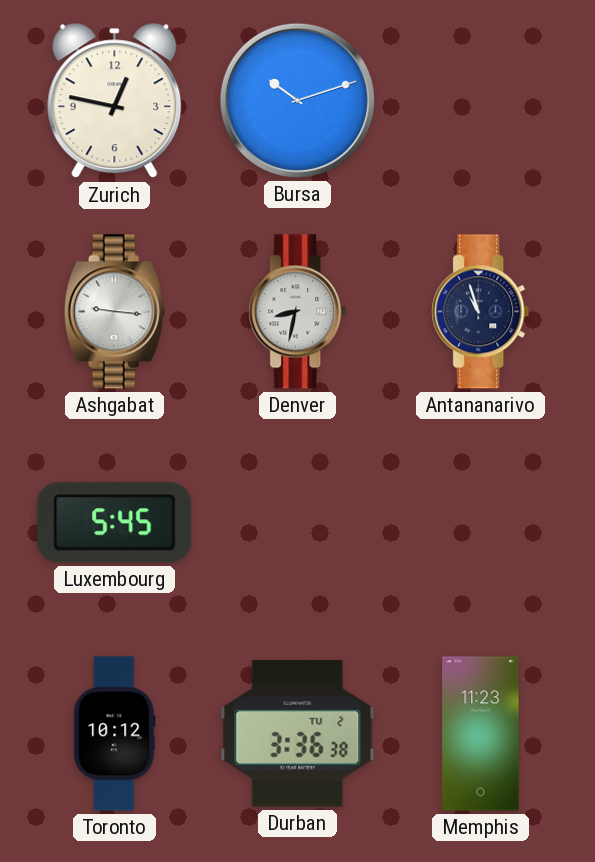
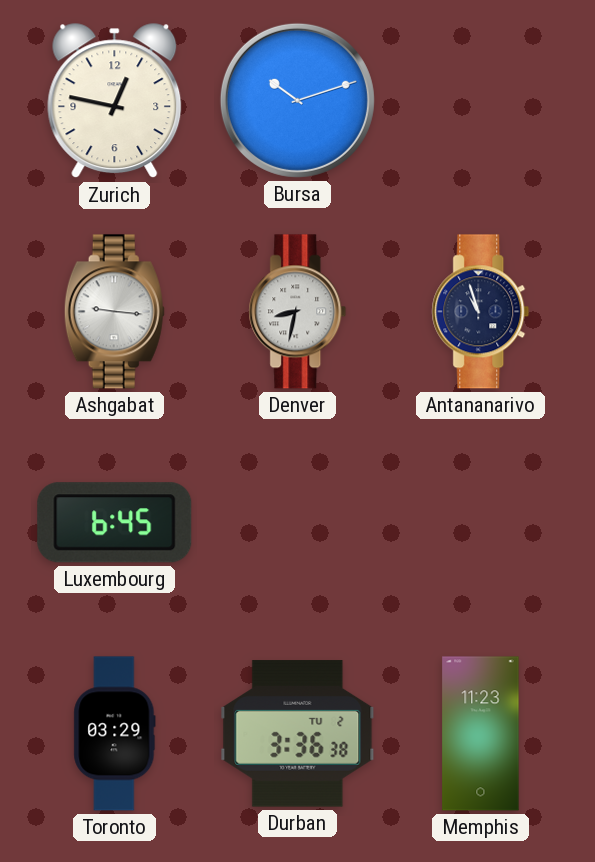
Luxembourg: 5:45 -> 6:45
Toronto: 10:12 -> 03:29
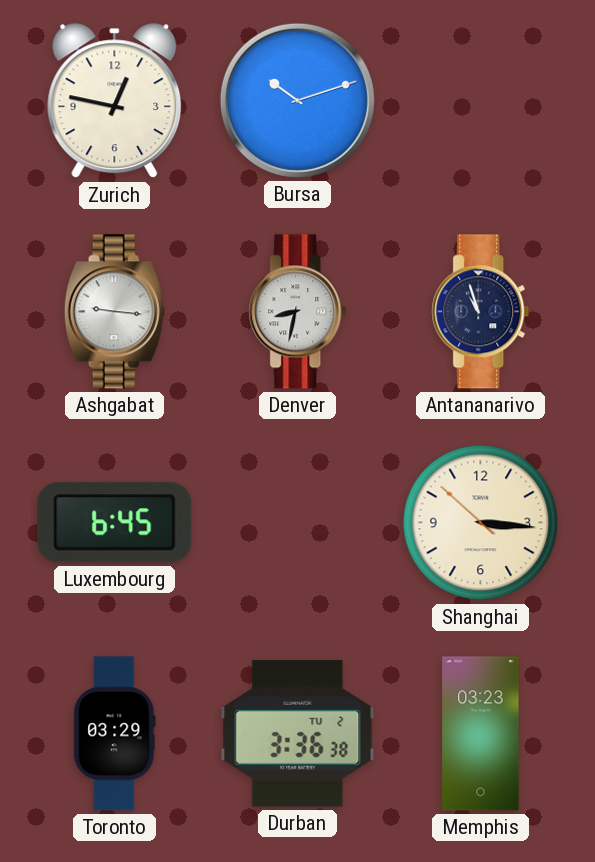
Shanghai: none -> 3:15
Memphis: 11:23 -> 03:23
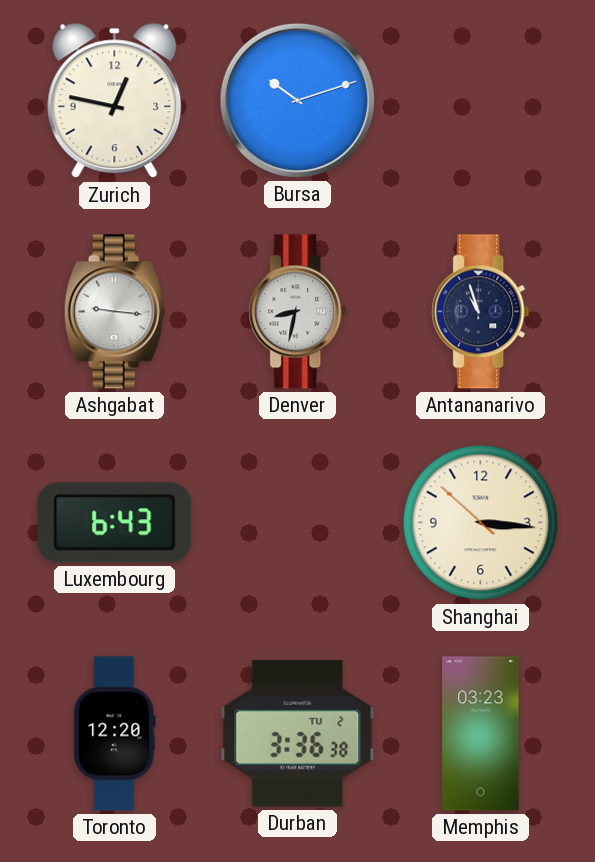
Luxembourg: 6:45 -> 6:43
Toronto: 03:29 -> 12:20
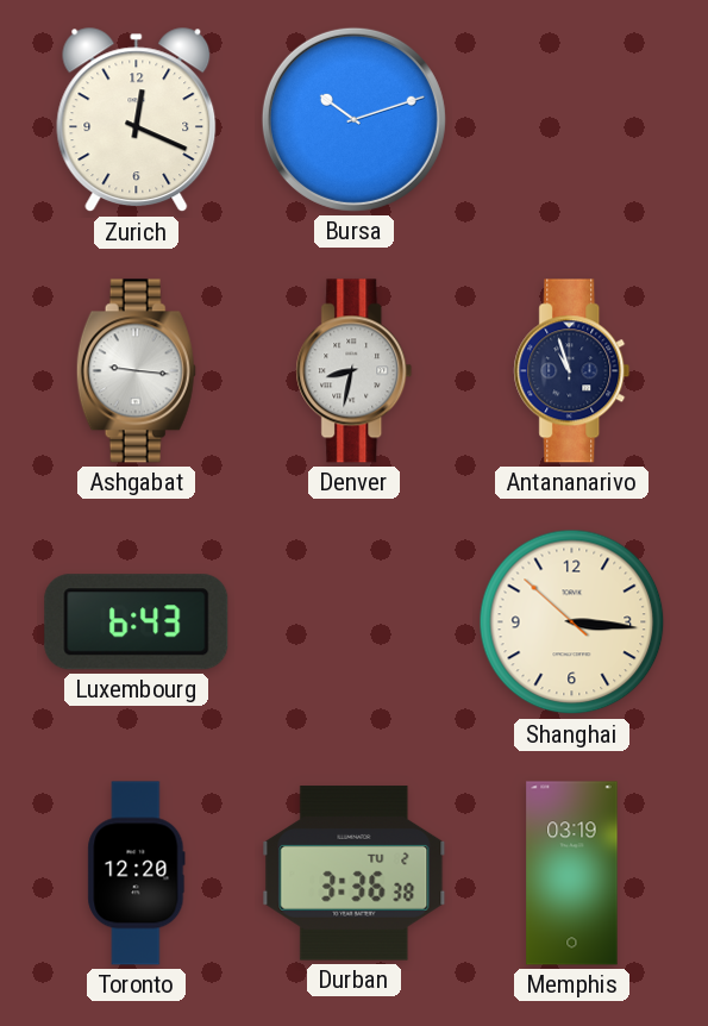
Zurich: 12:47 -> 12:19
Memphis: 03:23 -> 03:19
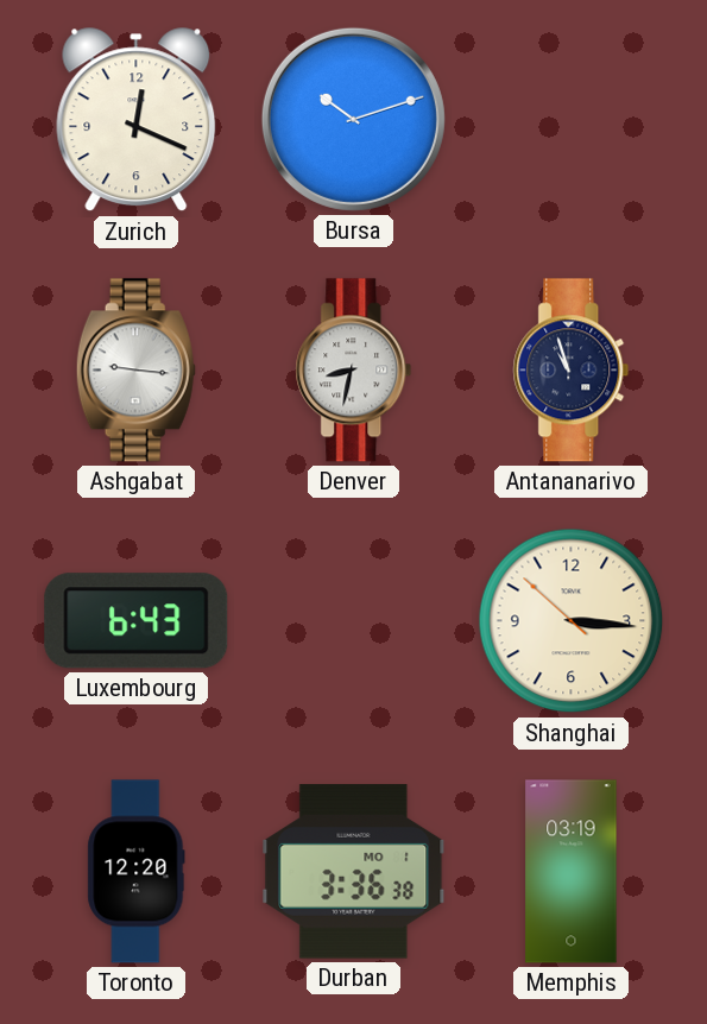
Durban date: TU 2 -> MO 1
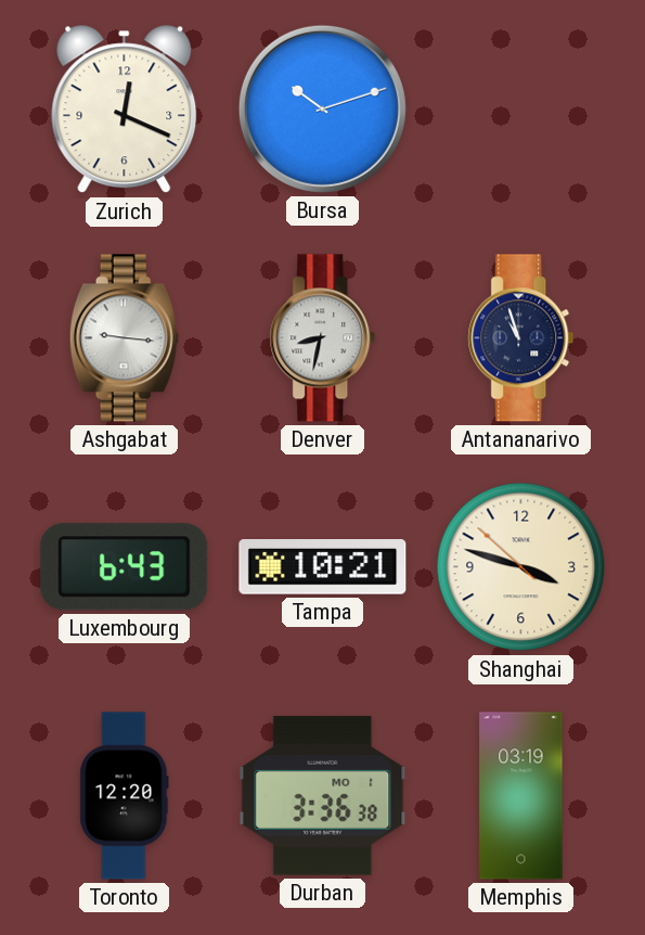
Tampa: none -> 10:21
Shanghai: 3:15 -> 3:47
